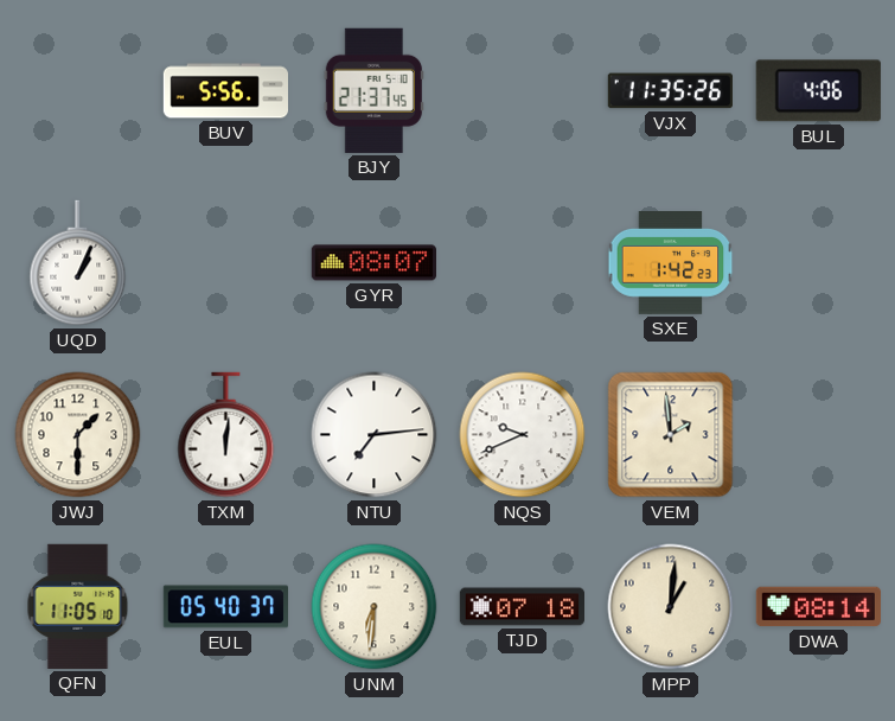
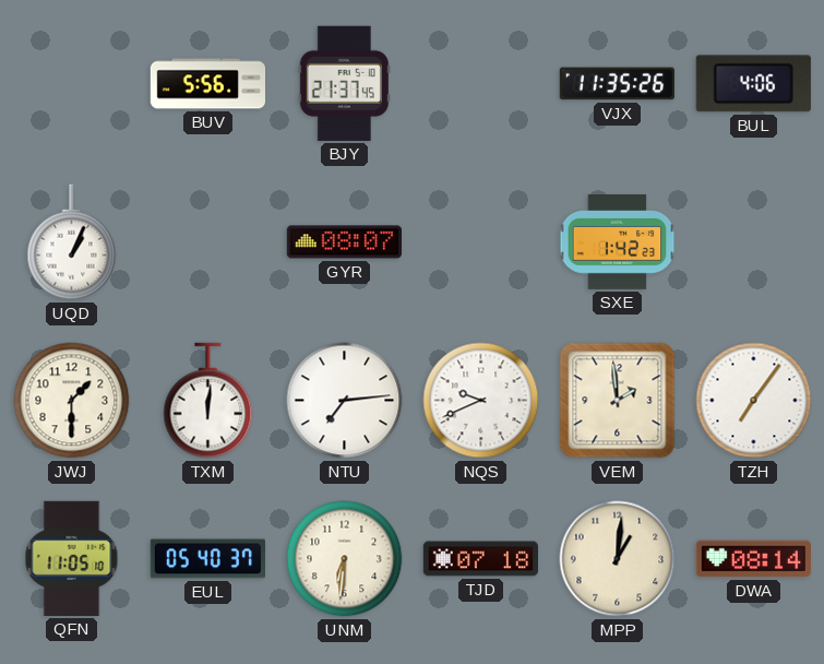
TZH: none -> 7:06
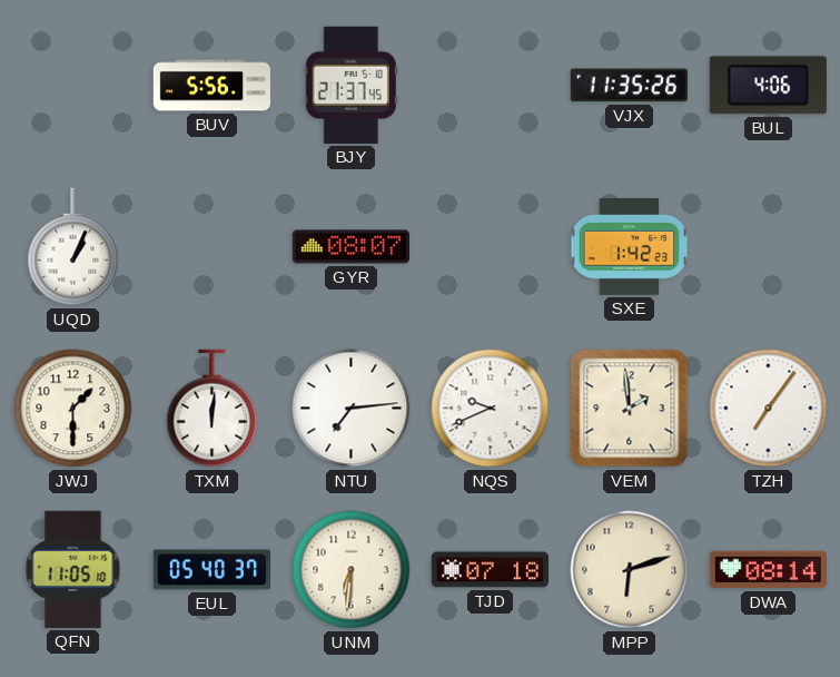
MPP: 1:01 -> 6:12
